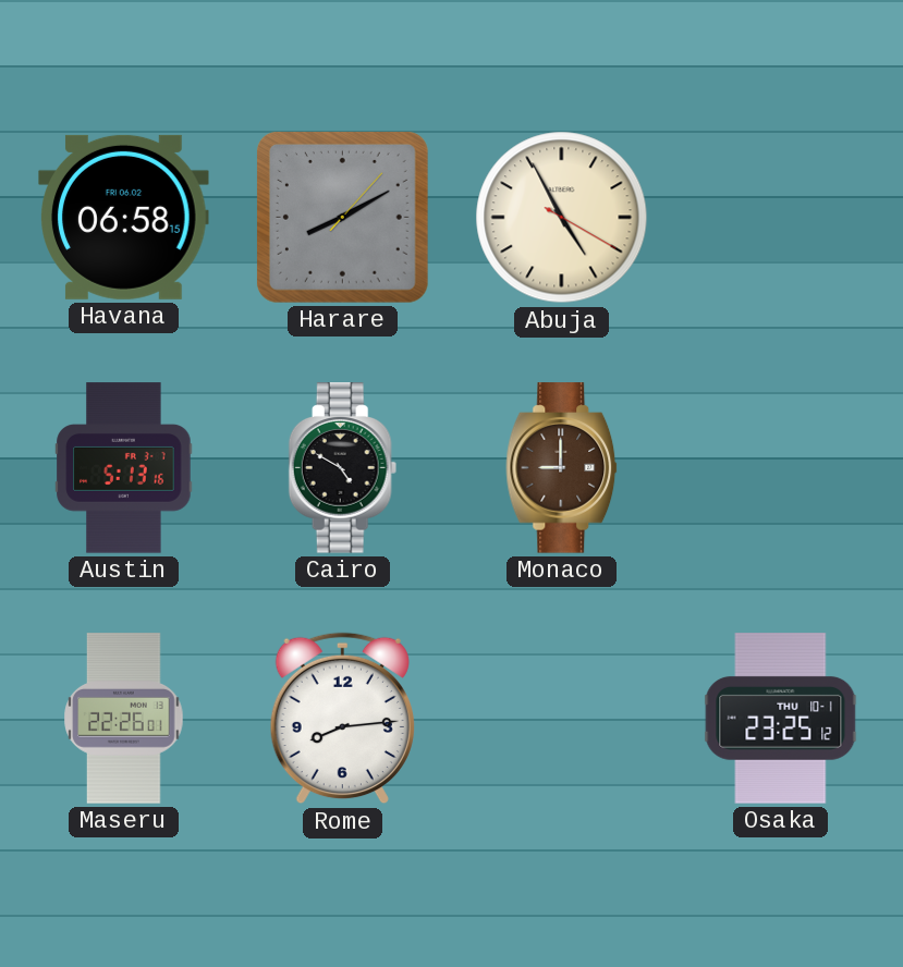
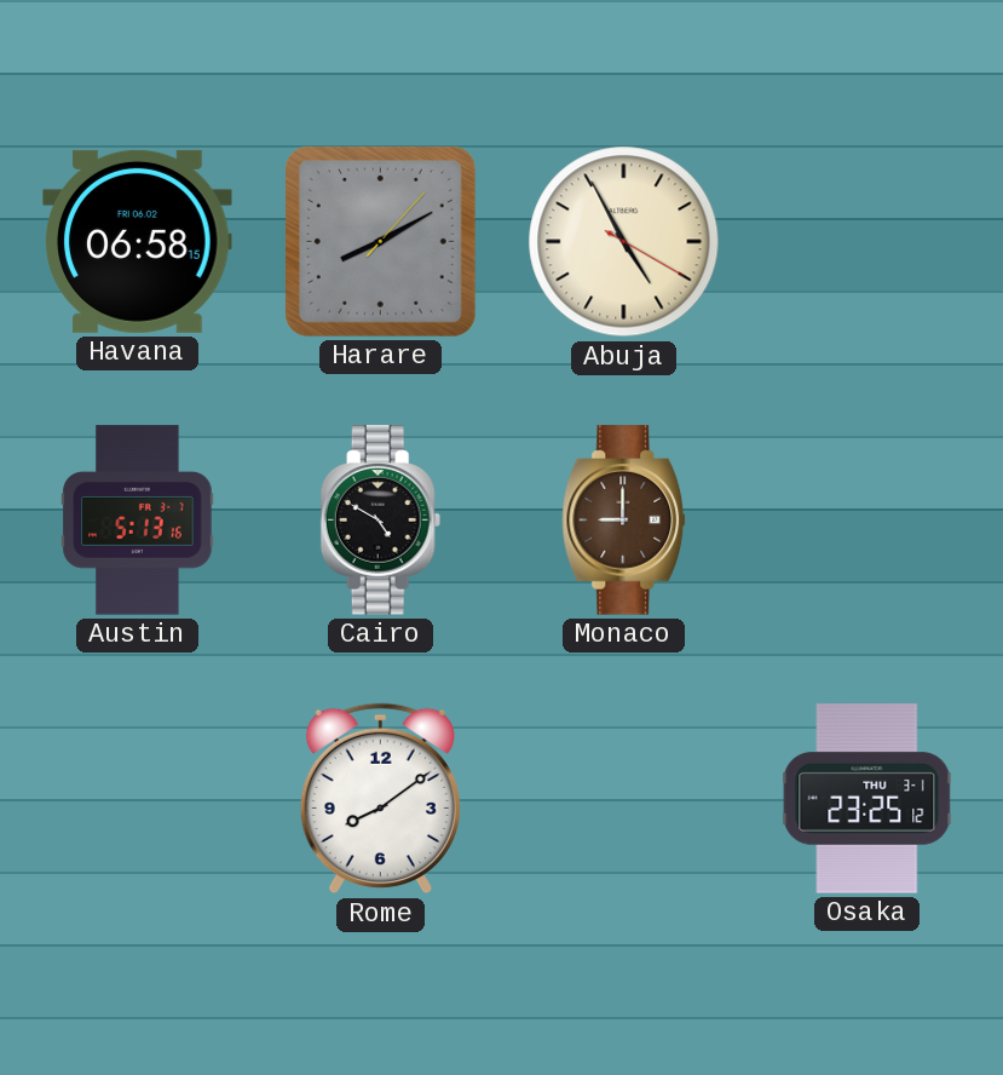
Maseru: 22:26 -> none
Rome: 8:14 -> 8:09
Osaka date: THU 10-1 -> THU 3-1
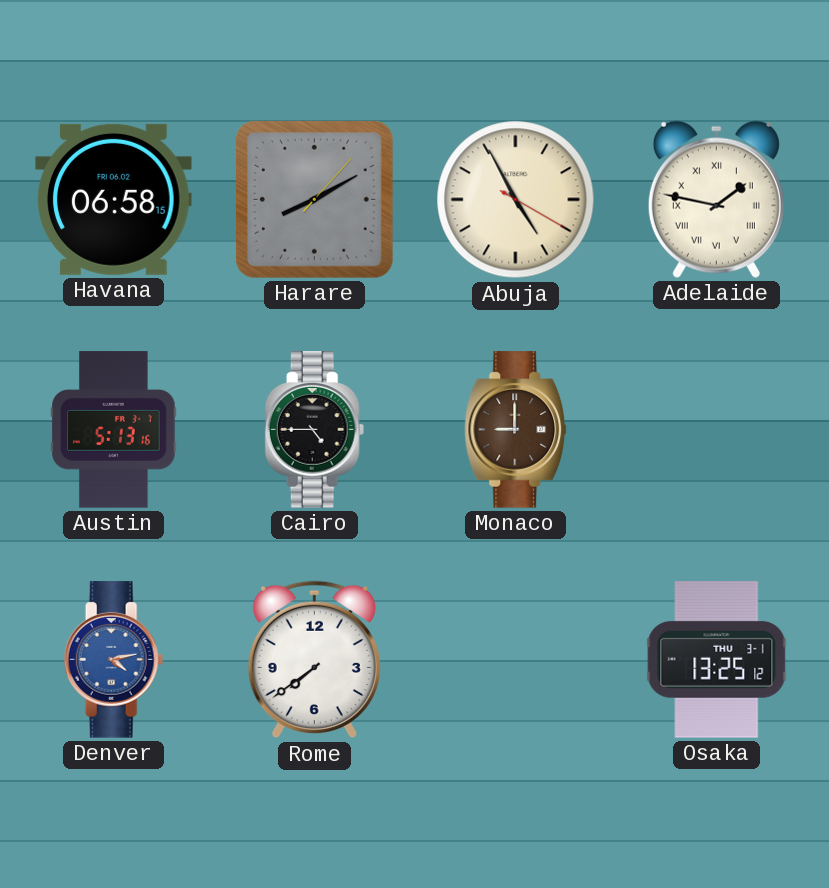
Adelaide: none -> 1:47
Cairo: 4:50 -> 4:45
Denver: none -> 4:13
Rome: 8:09 -> 7:39
Osaka: 23:25 -> 13:25
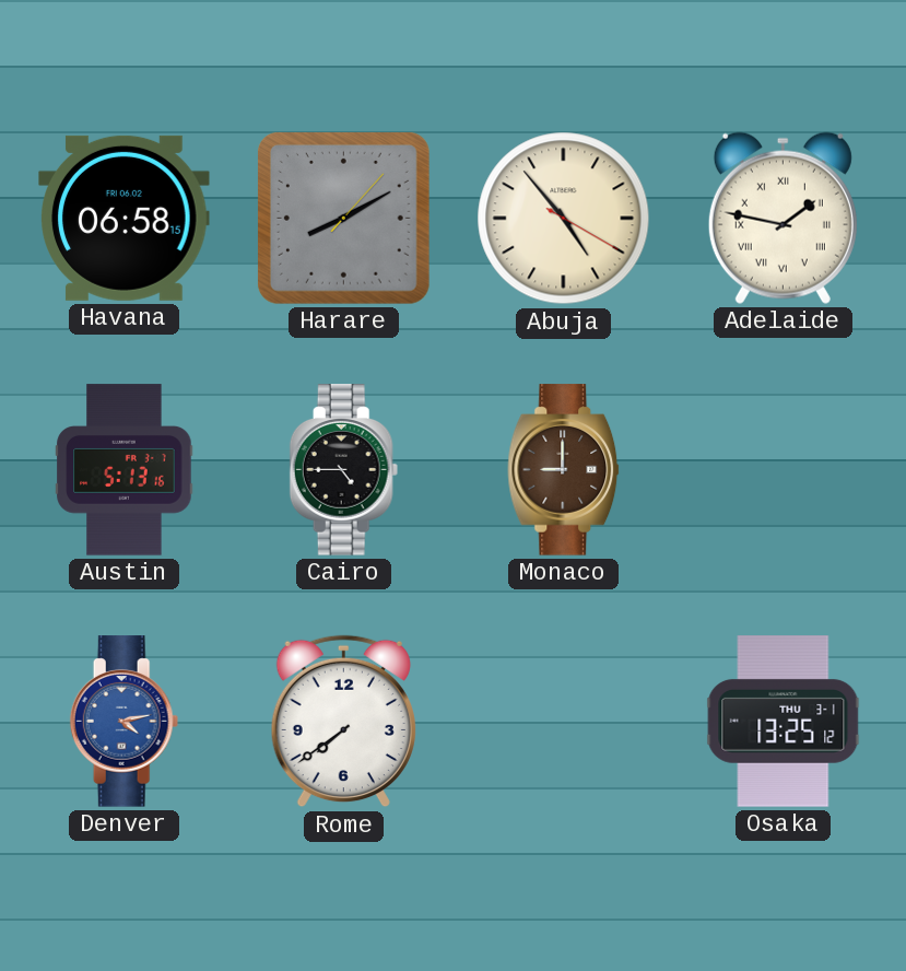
Abuja: 4:55 -> 4:53
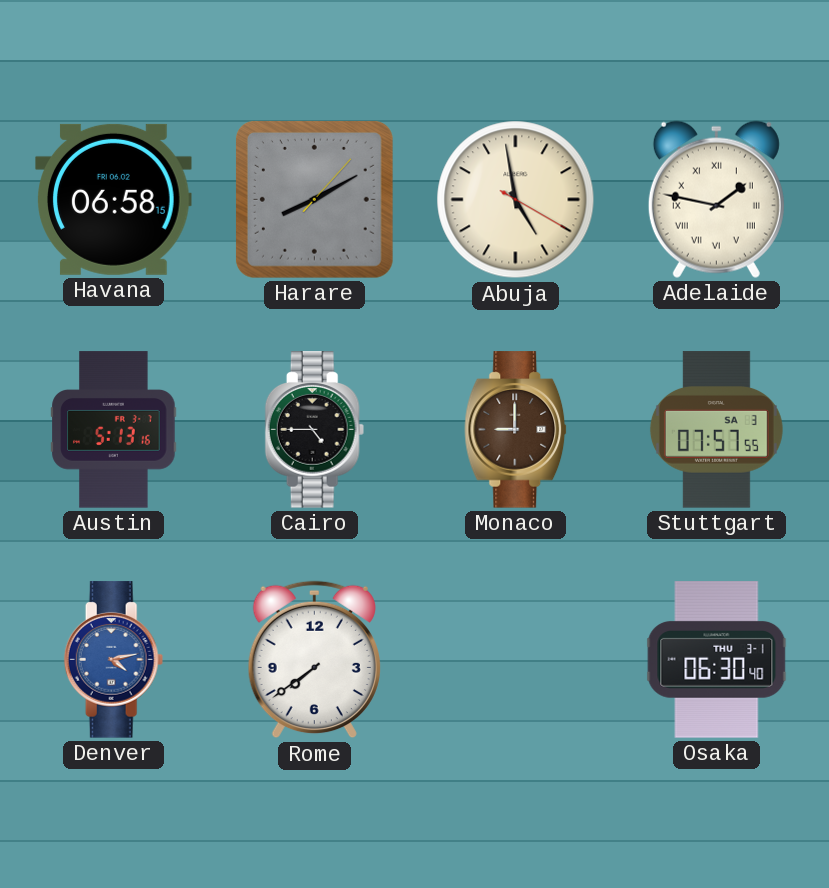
Abuja: 4:53 -> 4:58
Stuttgart: none -> 07:57
Osaka: 13:25 -> 06:30
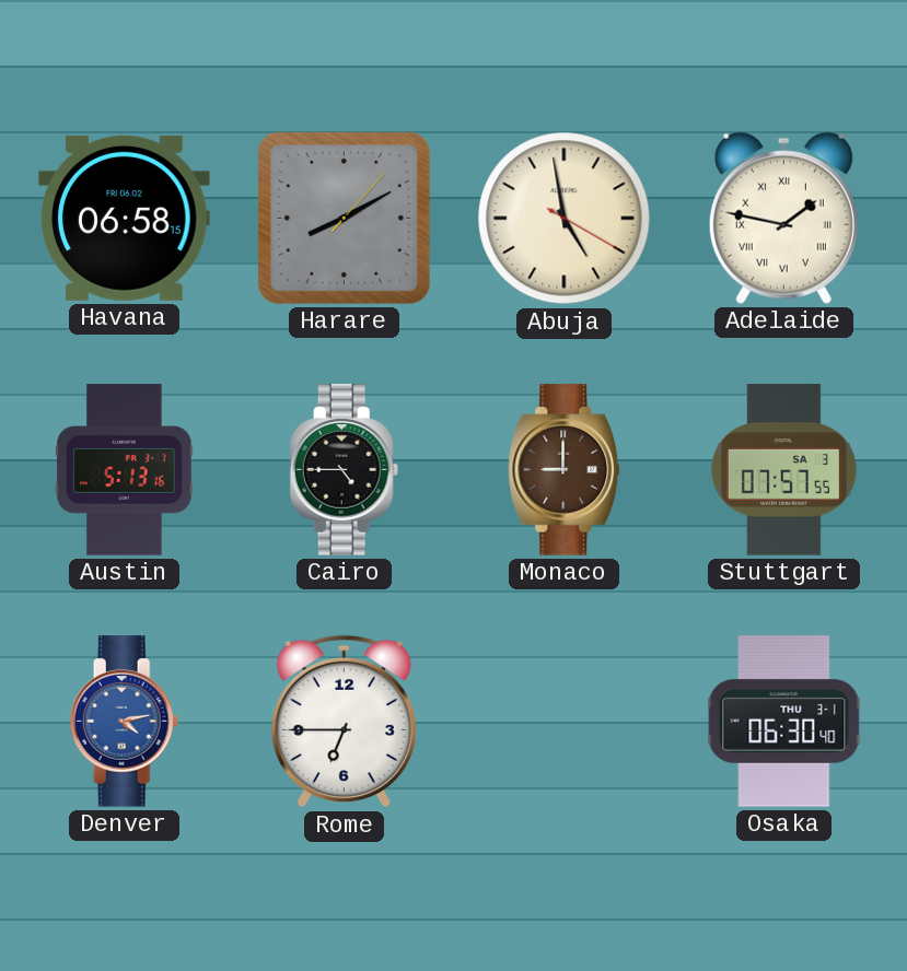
Rome: 7:39 -> 6:45
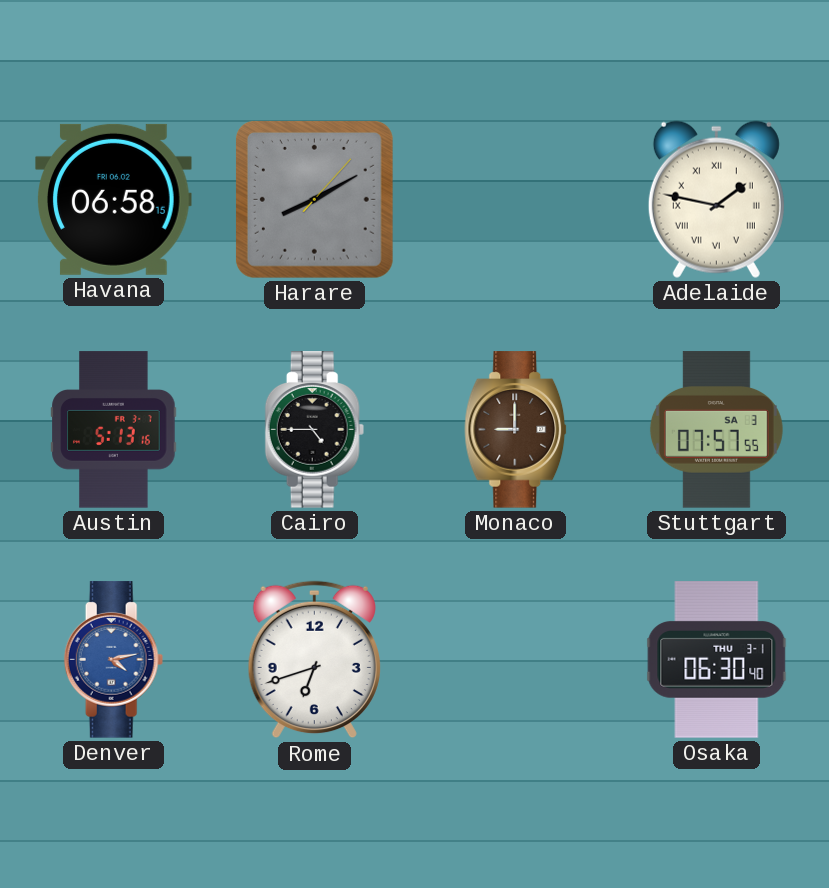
Abuja: 4:58 -> none
Rome: 6:45 -> 6:42
